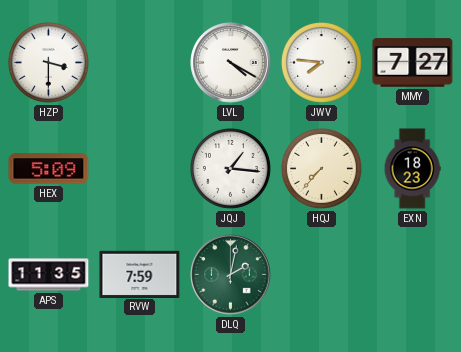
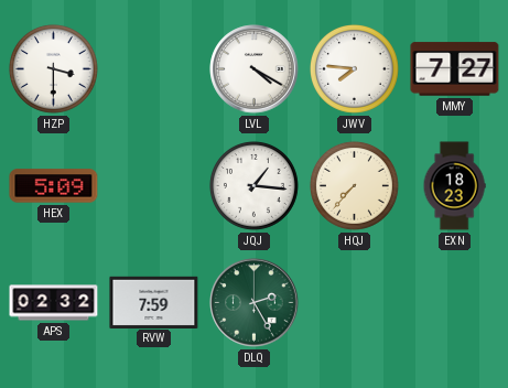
APS: 11:35 -> 02:32
DLQ: 2:02 -> 2:25
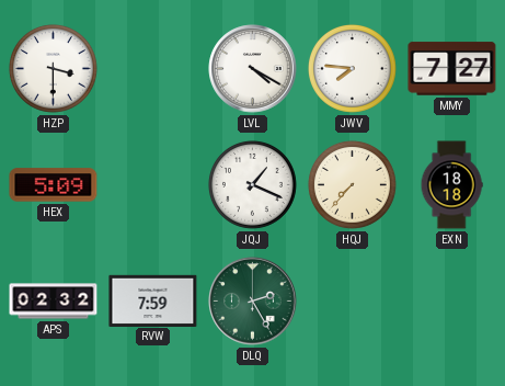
JQJ: 1:16 -> 1:19
EXN: 18:23 -> 18:18
